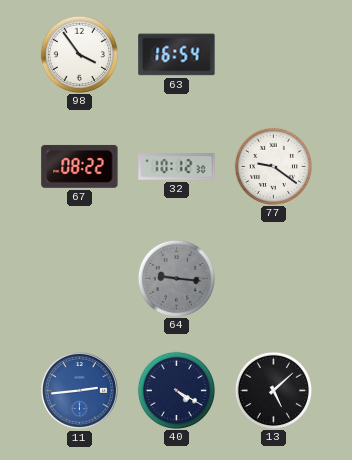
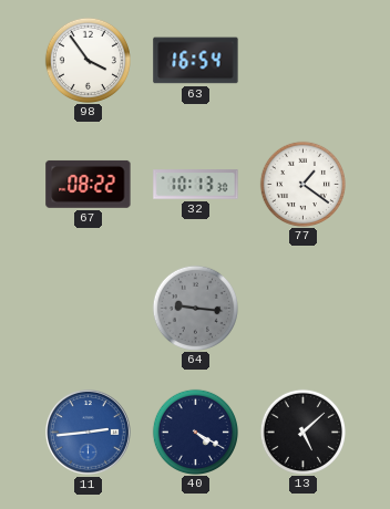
32: 10:12 -> 10:13
77: 9:21 -> 1:21
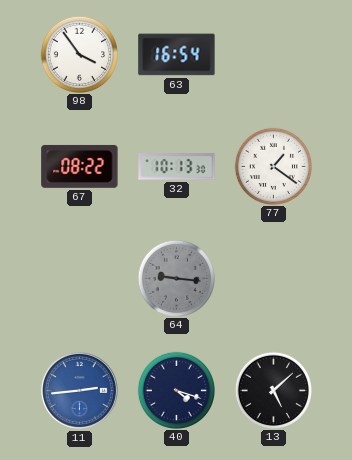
40: 4:20 -> 4:18
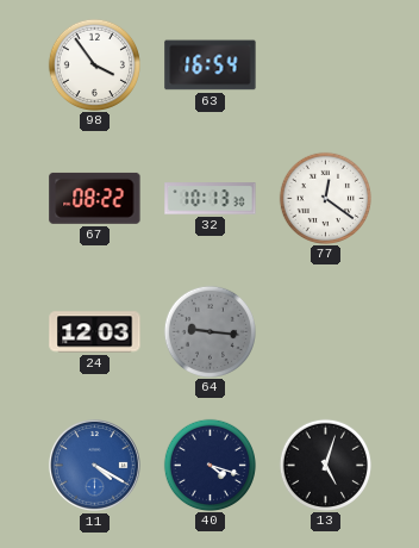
77: 1:21 -> 12:21
24: none -> 12:03
11: 2:44 -> 4:20
13: 5:08 -> 5:03
